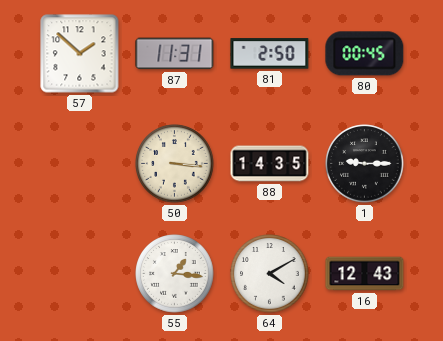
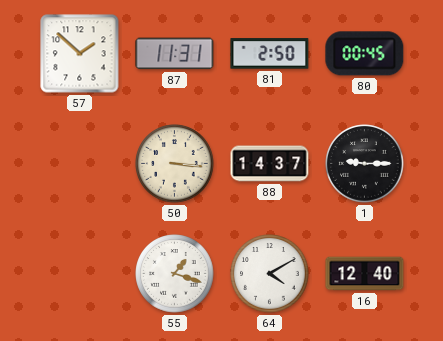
88: 14:35 -> 14:37
55: 1:16 -> 1:18
16: 12:43 -> 12:40
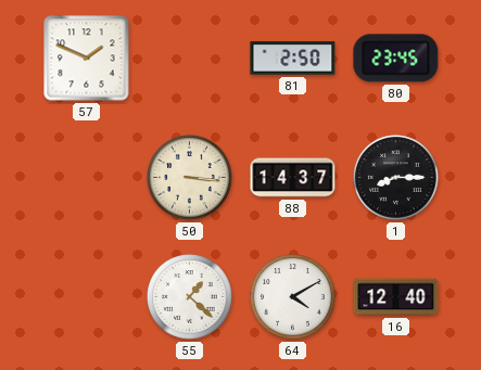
57: 1:52 -> 1:49
87: 11:31 -> none
80: 00:45 -> 23:45
1: 9:15 -> 8:15
55: 1:18 -> 1:22
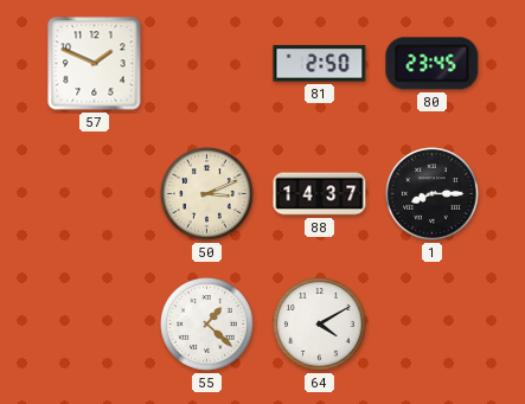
50: 3:16 -> 3:11
16: 12:40 -> none
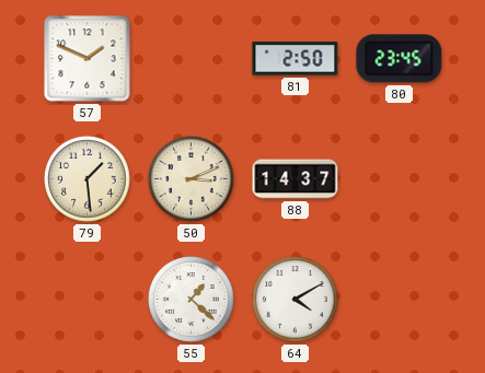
79: none -> 1:29
1: 8:15 -> none
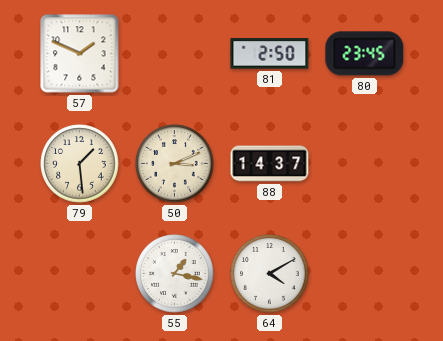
55: 1:22 -> 1:17
